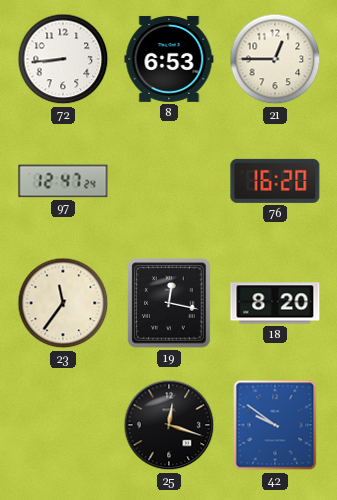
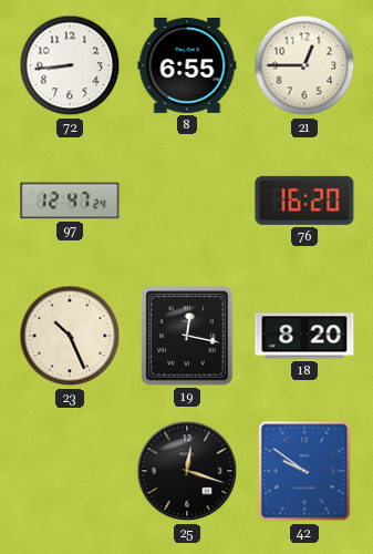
8: 6:53 -> 6:55
23: 11:36 -> 10:26
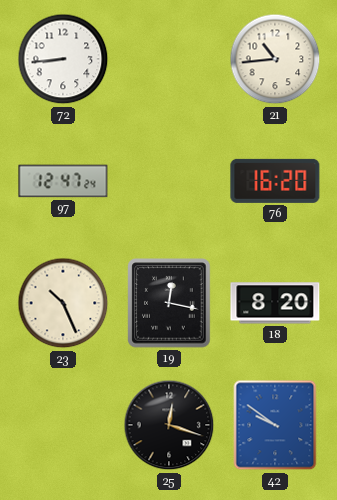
8: 6:55 -> none
21: 12:45 -> 10:44
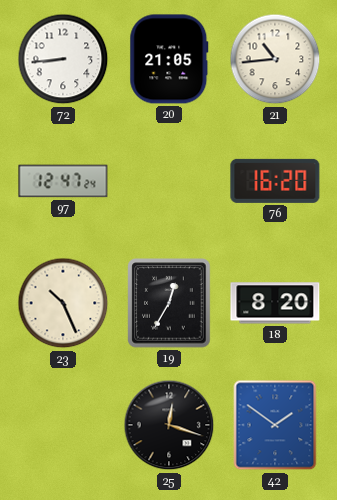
20: none -> 21:05
19: 12:17 -> 12:35
42: 9:51 -> 1:51
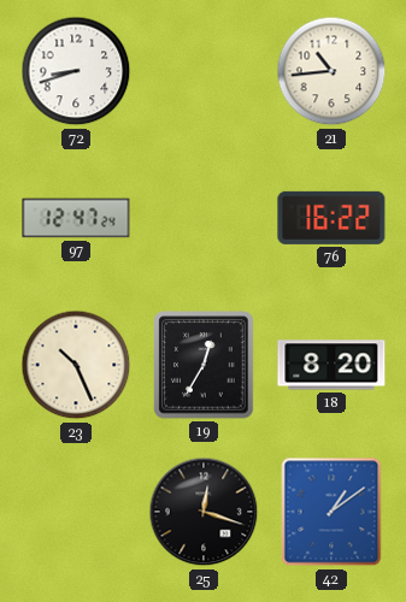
72: 8:44 -> 8:42
20: 21:05 -> none
76: 16:20 -> 16:22
42: 1:51 -> 1:09
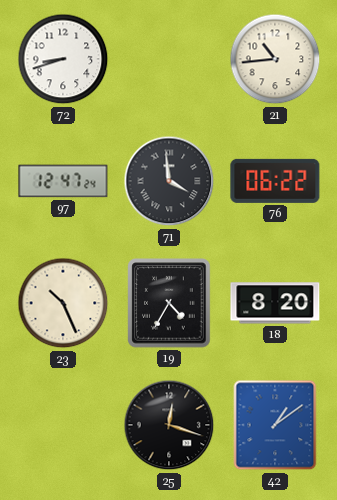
71: none -> 3:59
76: 16:22 -> 06:22
19: 12:35 -> 4:35
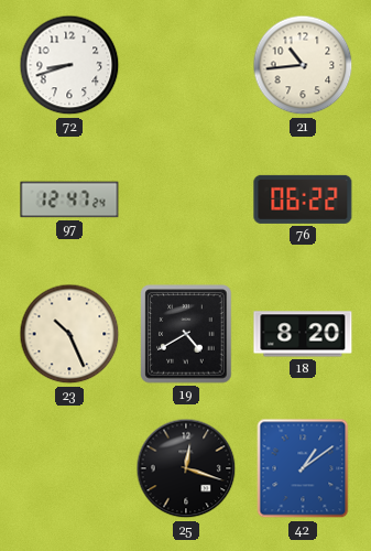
71: 3:59 -> none
19: 4:35 -> 4:40
